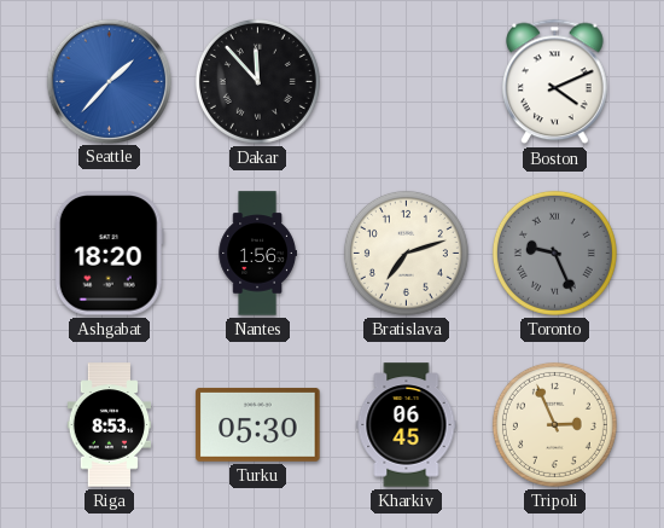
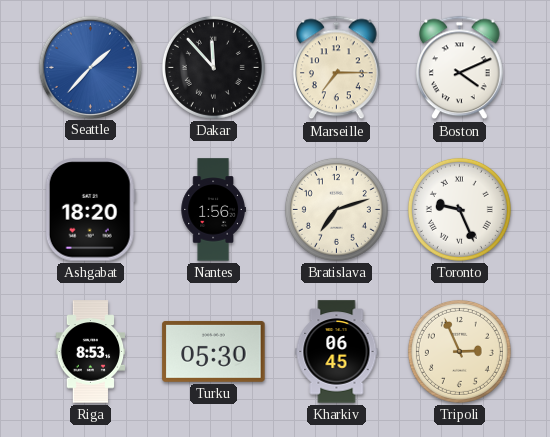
Marseille: none -> 7:15
Toronto dial: grey -> white
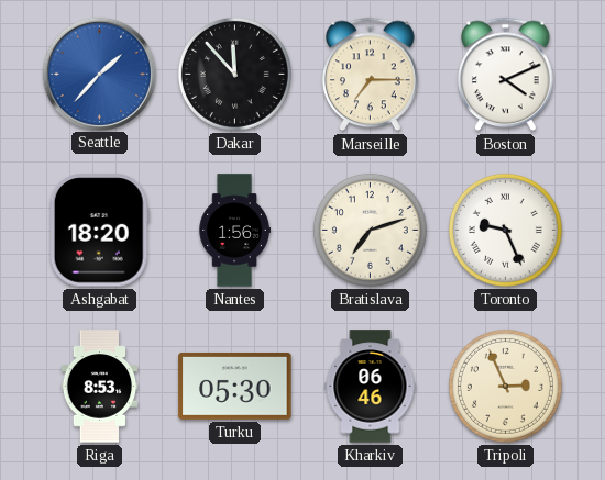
Kharkiv: 06:45 -> 06:46
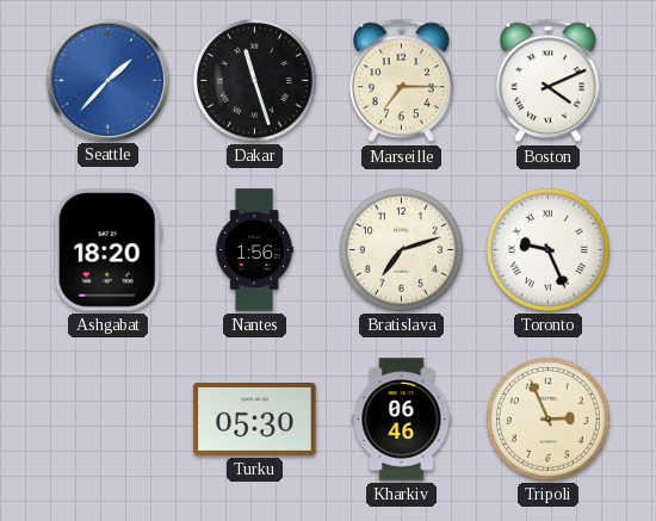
Dakar: 11:53 -> 11:27
Riga: 8:53 -> none
